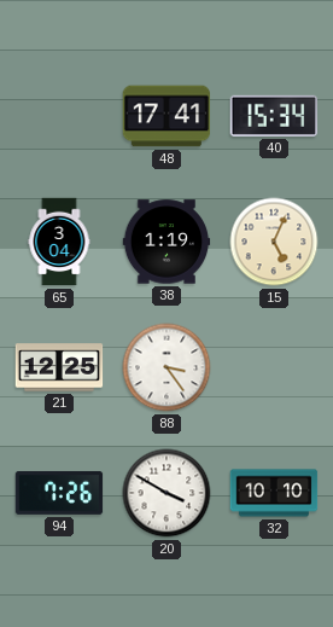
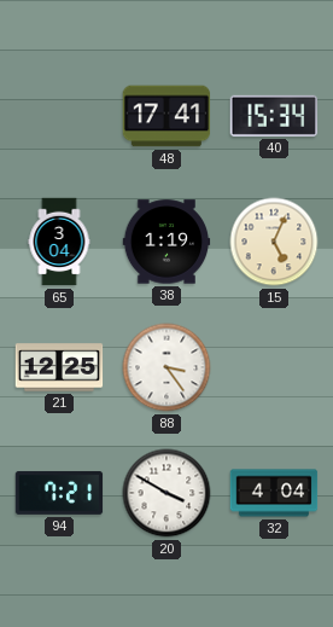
94: 7:26 -> 7:21
32: 10:10 -> 4:04
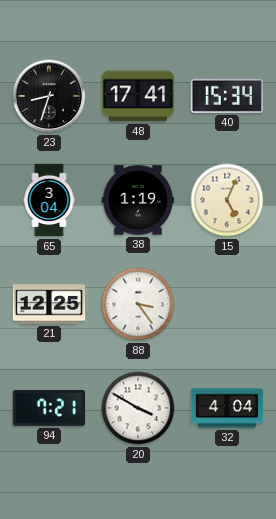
23: none -> 8:33
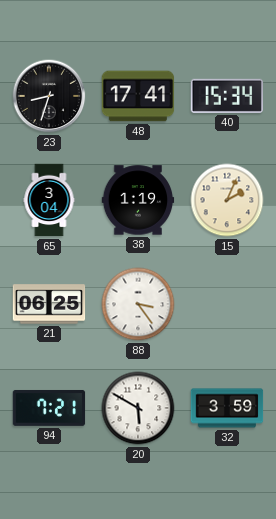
15: 5:04 -> 2:04
21: 12:25 -> 06:25
20: 3:50 -> 5:50
32: 4:04 -> 3:59
